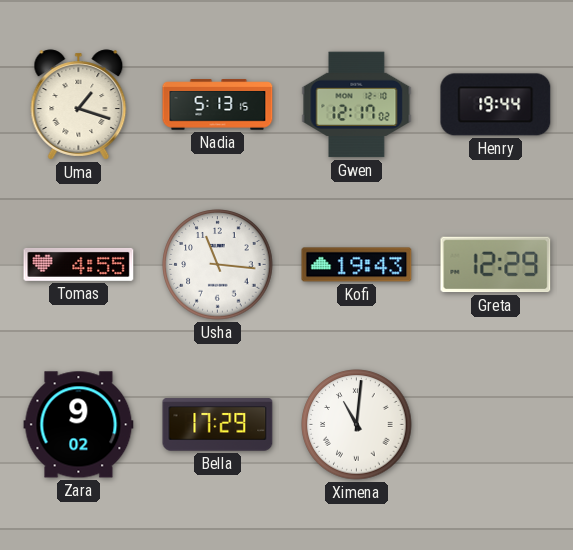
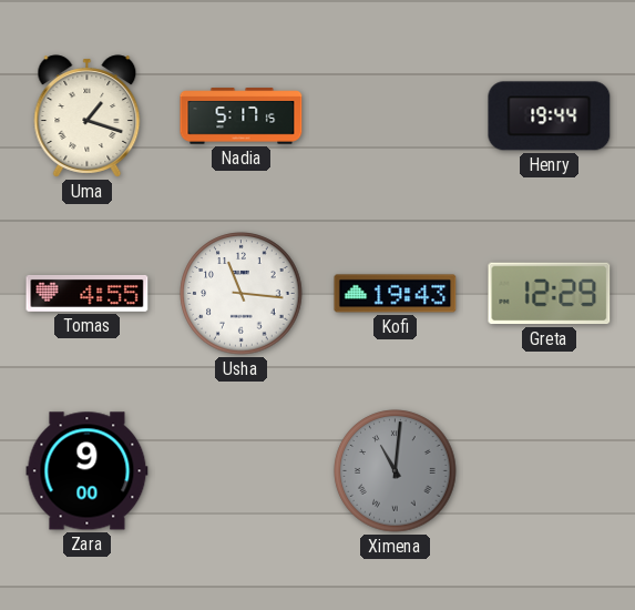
Nadia: 5:13 -> 5:17
Gwen: 12:17 -> none
Zara: 9:02 -> 9:00
Bella: 17:29 -> none
Ximena dial: white -> grey
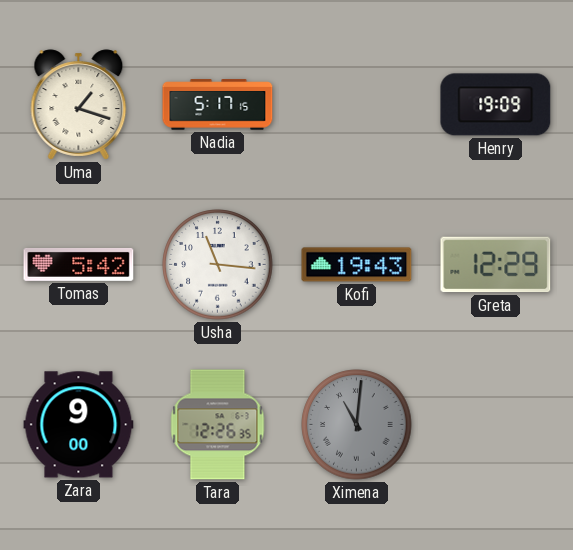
Henry: 19:44 -> 19:09
Tomas: 4:55 -> 5:42
Tara: none -> 12:26
